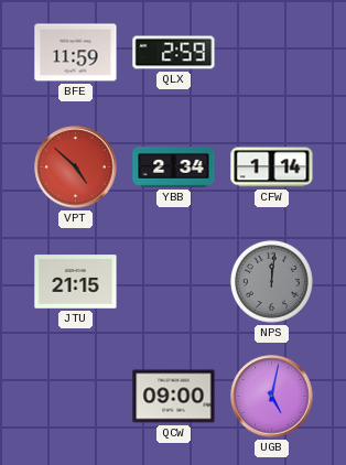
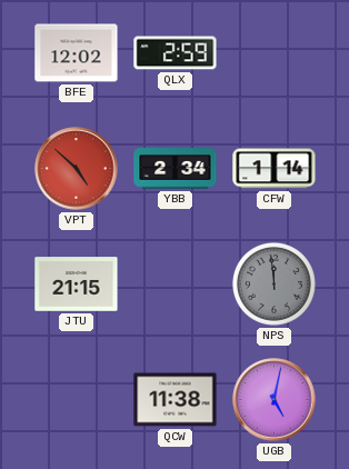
BFE: 11:59 -> 12:02
NPS: 12:01 -> 11:59
QCW: 09:00 -> 11:38
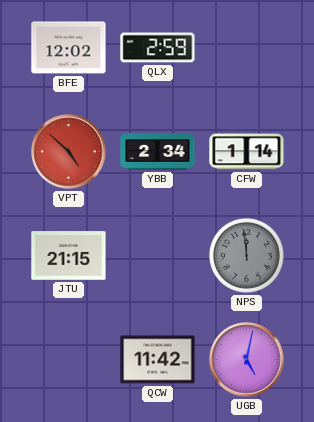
QCW: 11:38 -> 11:42
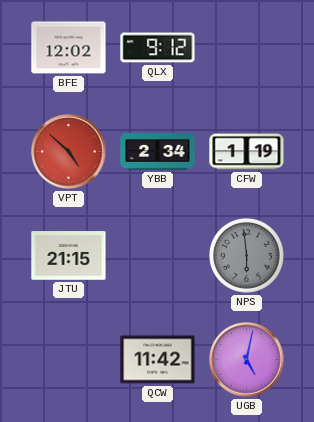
QLX: 2:59 -> 9:12
CFW: 1:14 -> 1:19
NPS: 11:59 -> 5:59
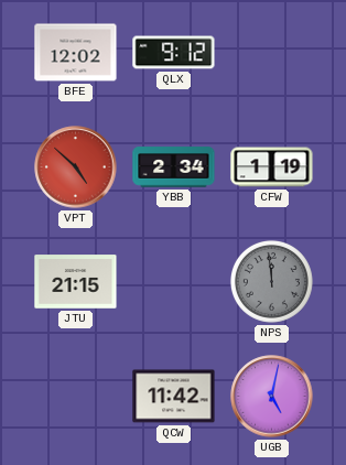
NPS: 5:59 -> 11:59
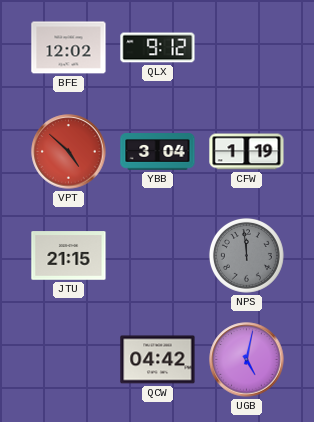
YBB: 2:34 -> 3:04
QCW: 11:42 -> 04:42
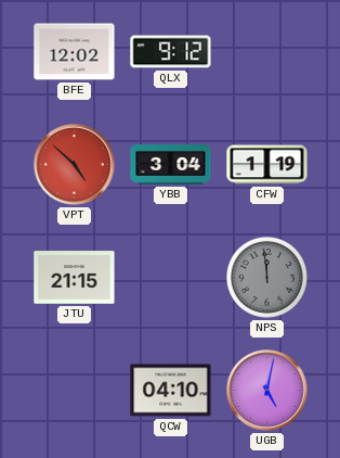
QCW: 04:42 -> 04:10
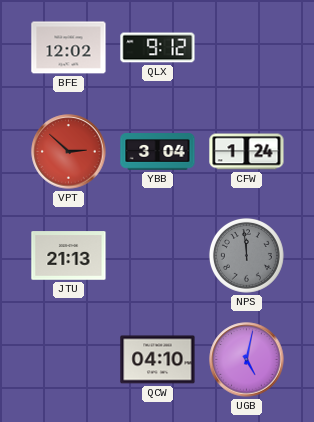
VPT: 4:52 -> 2:52
CFW: 1:19 -> 1:24
JTU: 21:15 -> 21:13
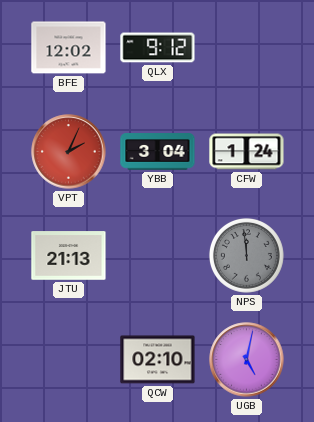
VPT: 2:52 -> 2:04
QCW: 04:10 -> 02:10
